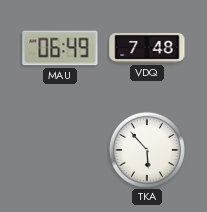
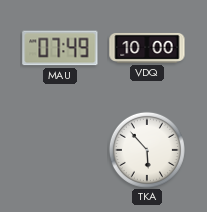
MAU: 06:49 -> 07:49
VDQ: 7:48 -> 10:00
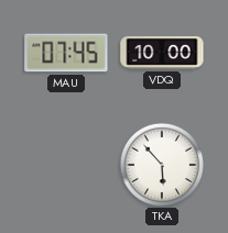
MAU: 07:49 -> 07:45
